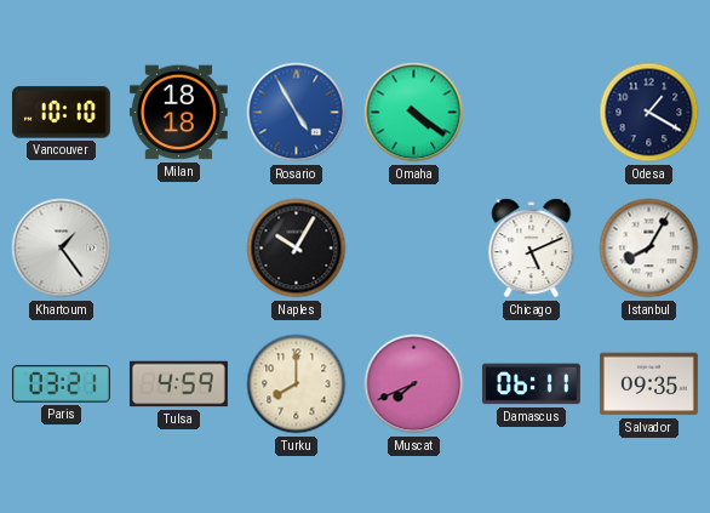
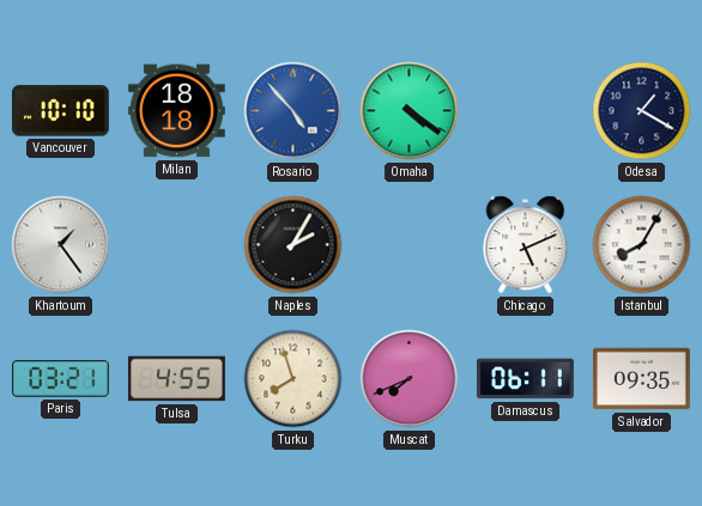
Rosario: 4:55 -> 4:53
Naples: 10:05 -> 2:05
Tulsa: 4:59 -> 4:55
Turku: 8:00 -> 7:57
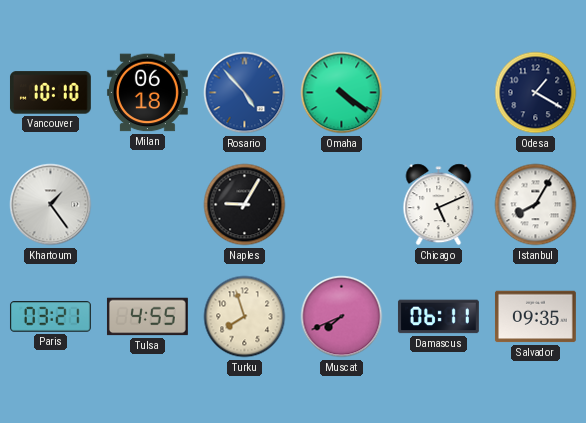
Milan: 18:18 -> 06:18
Naples: 2:05 -> 9:05
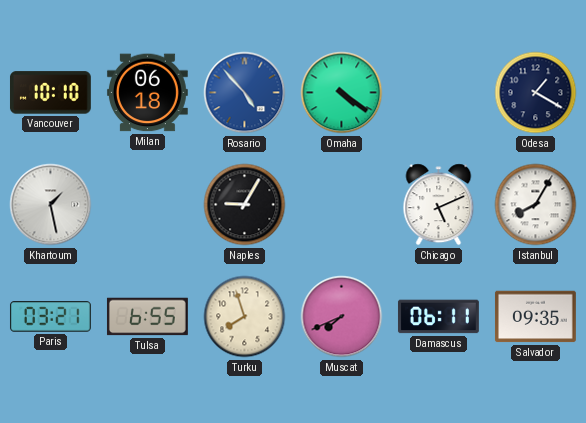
Khartoum: 1:24 -> 1:28
Tulsa: 4:55 -> 6:55
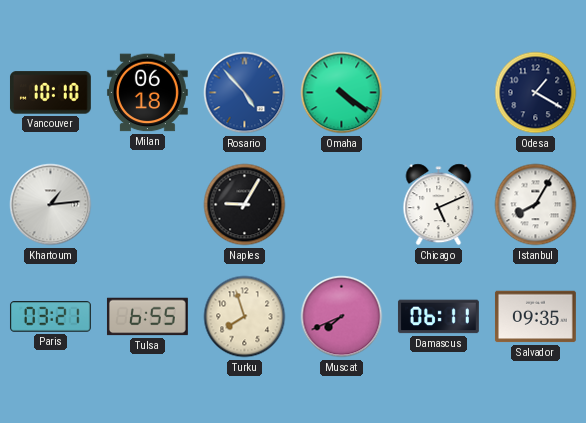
Khartoum: 1:28 -> 1:14
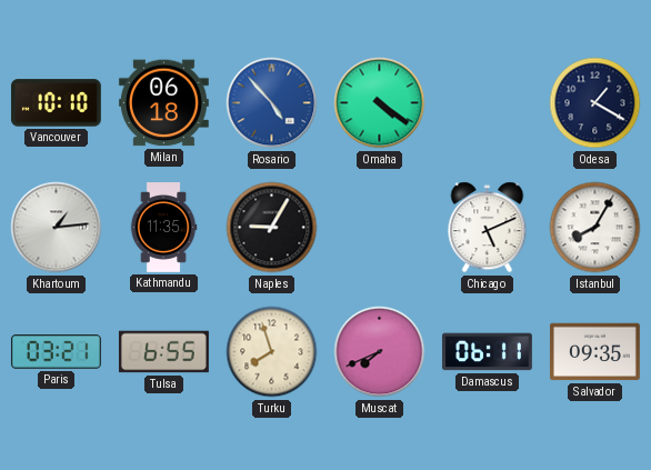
Kathmandu: none -> 11:35
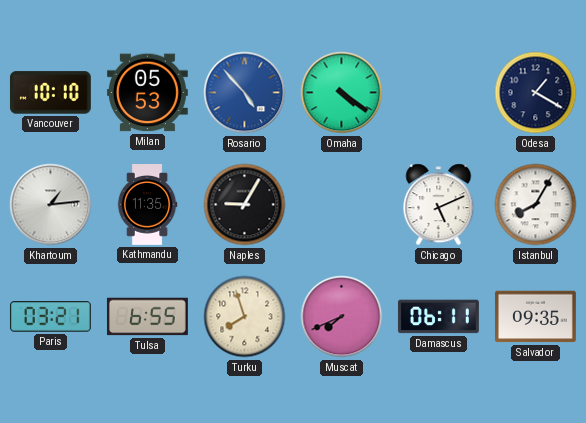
Milan: 06:18 -> 05:53
